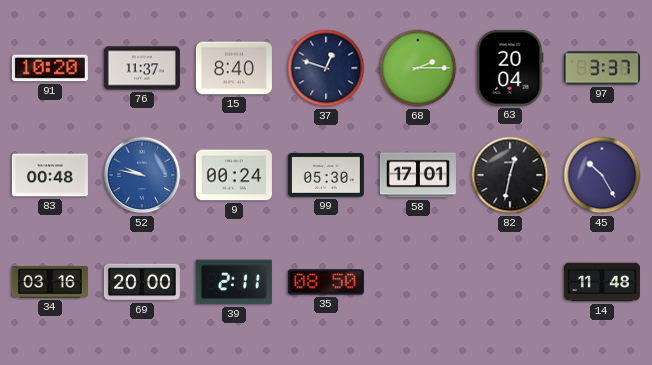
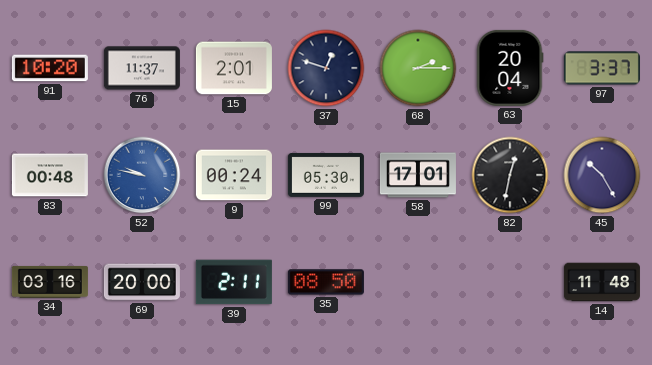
15: 8:40 -> 2:01
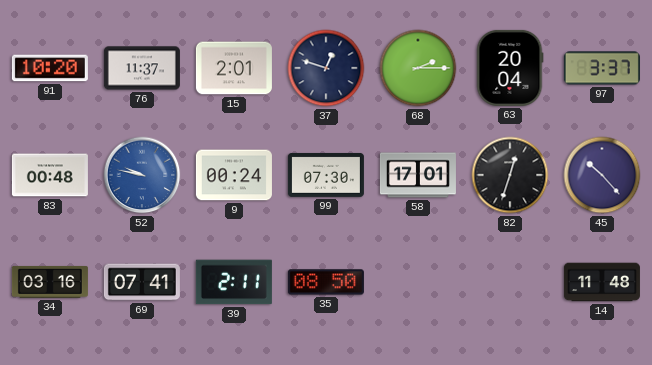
99: 05:30 -> 07:30
82: 12:32 -> 12:33
45: 10:25 -> 10:23
69: 20:00 -> 07:41
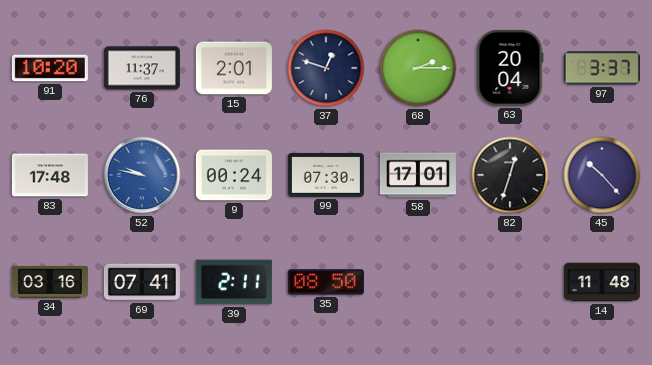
83: 00:48 -> 17:48
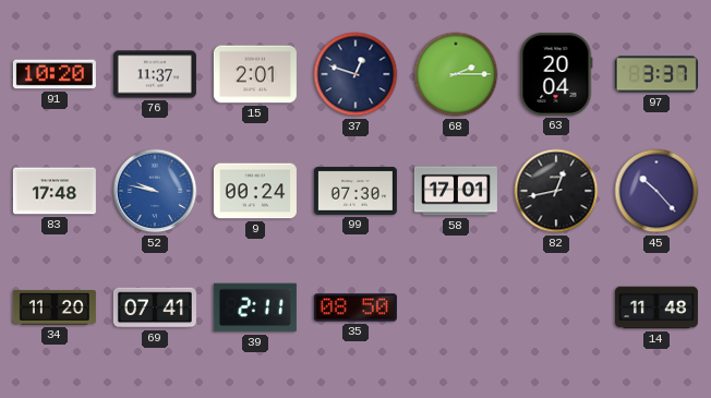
82: 12:33 -> 12:43
34: 03:16 -> 11:20
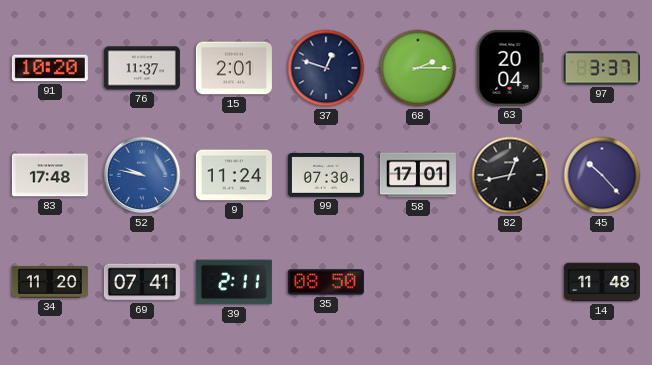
9: 00:24 -> 11:24
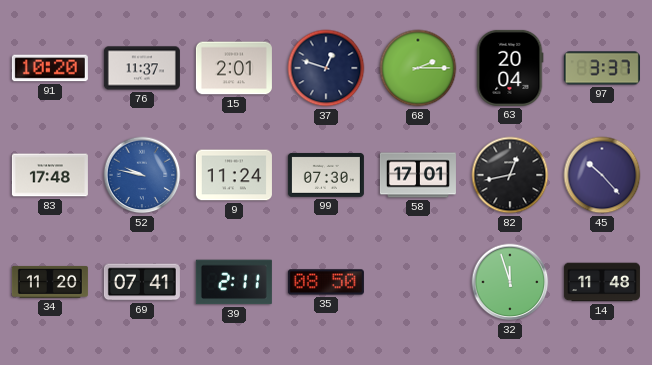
32: none -> 11:57
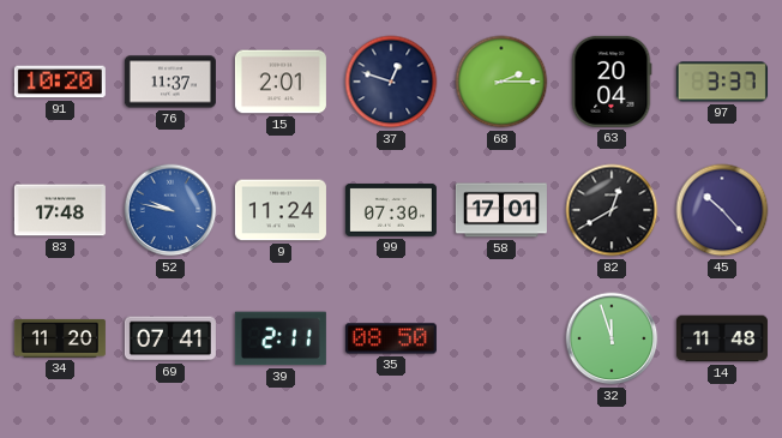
82: 12:43 -> 12:40
